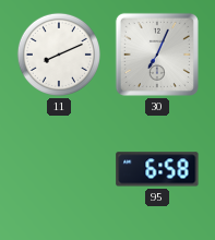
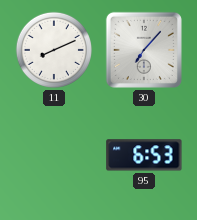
30: 7:04 -> 7:07
95: 6:58 -> 6:53
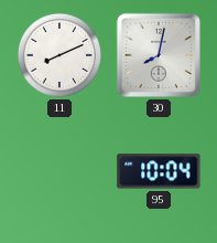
30: 7:07 -> 8:02
95: 6:53 -> 10:04
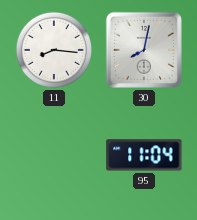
11: 8:11 -> 8:16
95: 10:04 -> 11:04
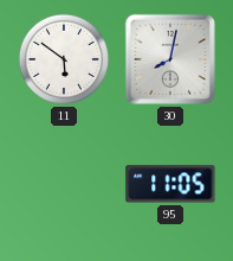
11: 8:16 -> 5:51
95: 11:04 -> 11:05
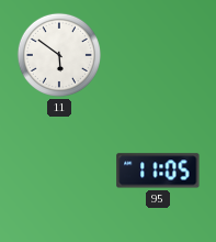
30: 8:02 -> none
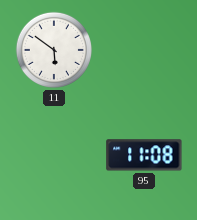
95: 11:05 -> 11:08
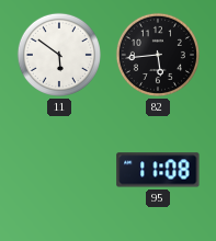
82: none -> 5:44
